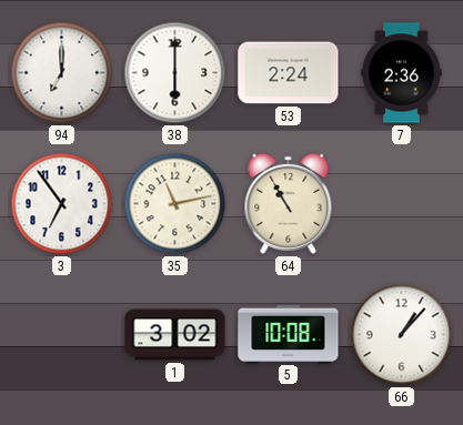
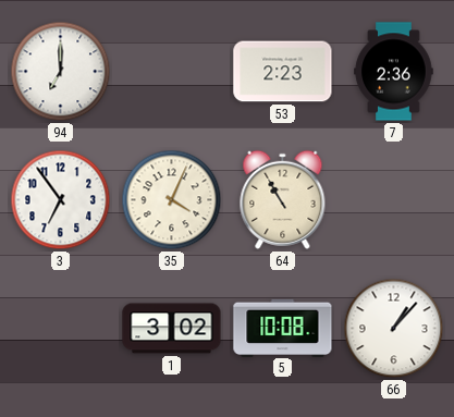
38: 6:00 -> none
53: 2:24 -> 2:23
35: 11:13 -> 4:04
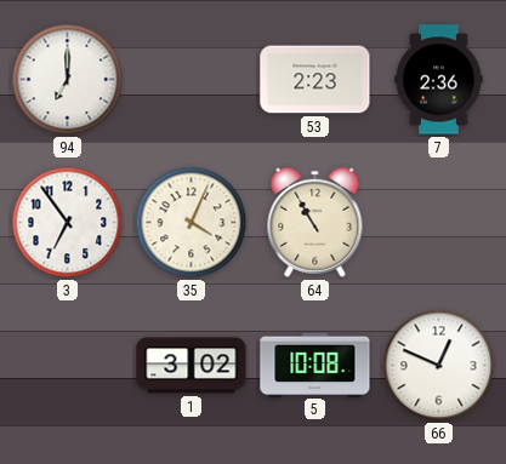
66: 1:07 -> 12:49
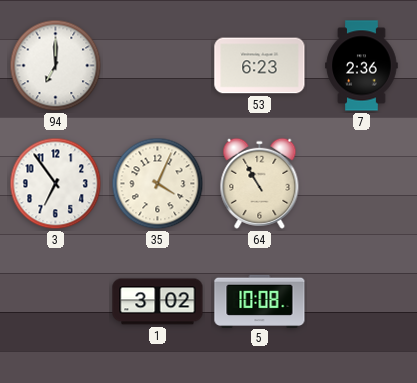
53: 2:23 -> 6:23
66: 12:49 -> none
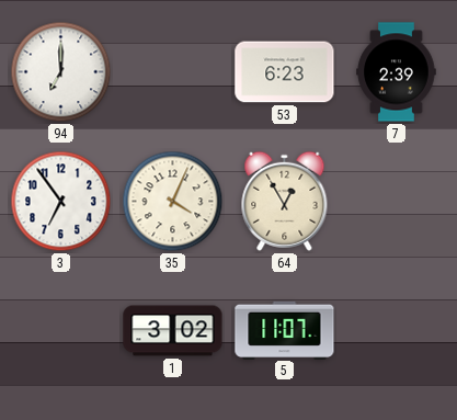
7: 2:36 -> 2:39
64: 10:55 -> 12:55
5: 10:08 -> 11:07
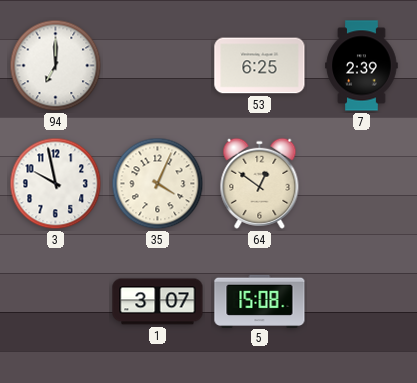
53: 6:23 -> 6:25
3: 6:54 -> 9:58
64: 12:55 -> 12:51
1: 3:02 -> 3:07
5: 11:07 -> 15:08
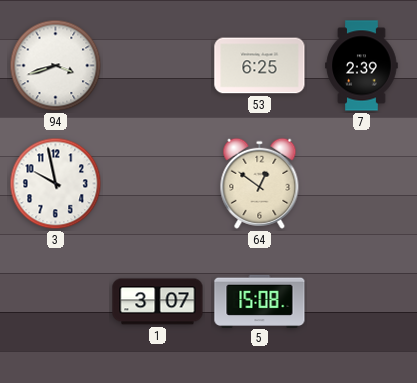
94: 7:00 -> 3:42
35: 4:04 -> none
